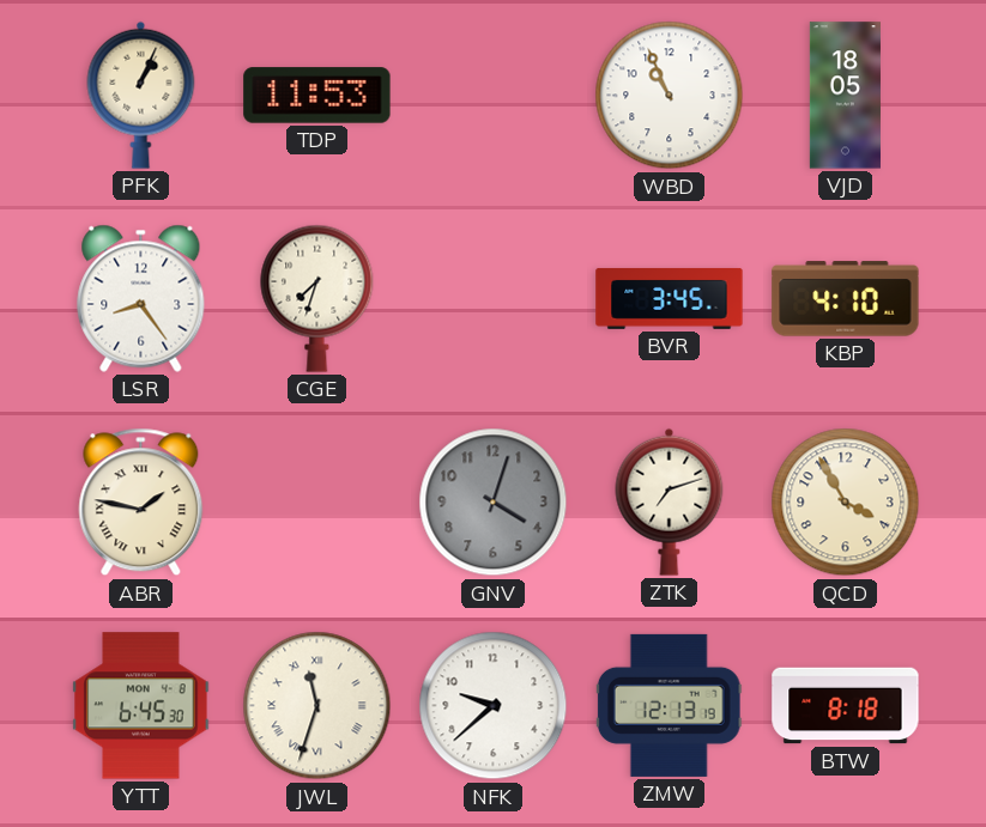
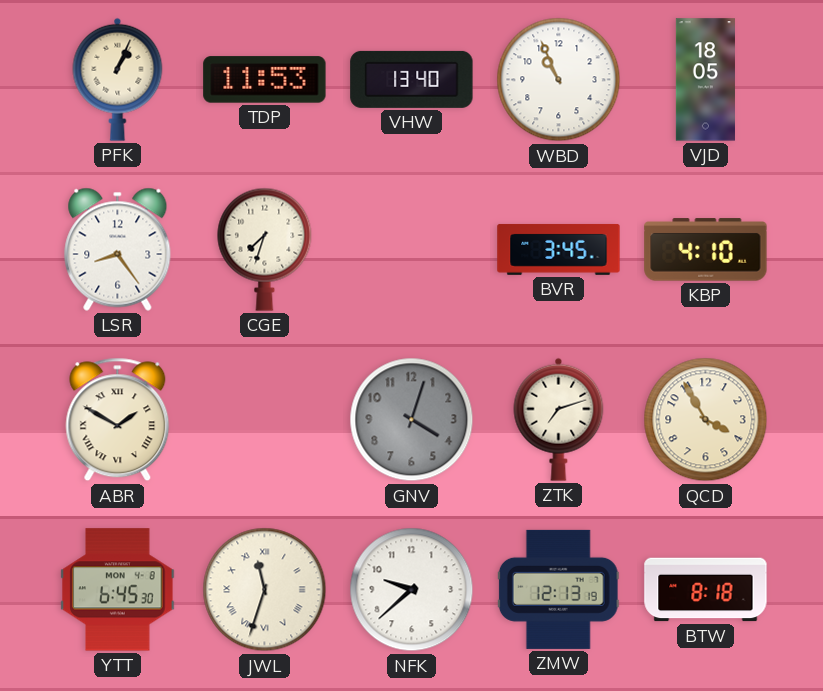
VHW: none -> 13:40
ABR: 1:47 -> 1:50
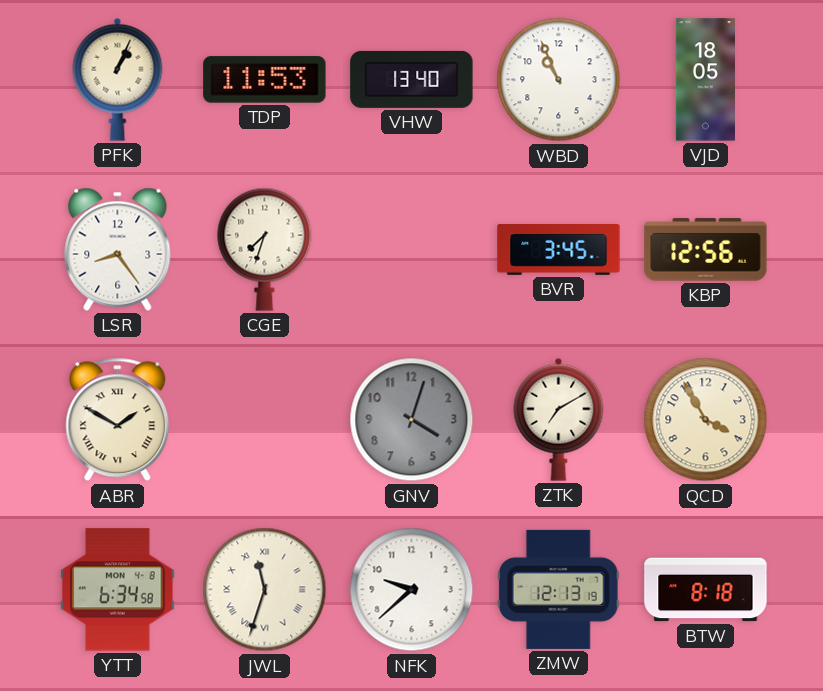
KBP: 4:10 -> 12:56
ZTK: 7:12 -> 7:10
YTT: 6:45 -> 6:34
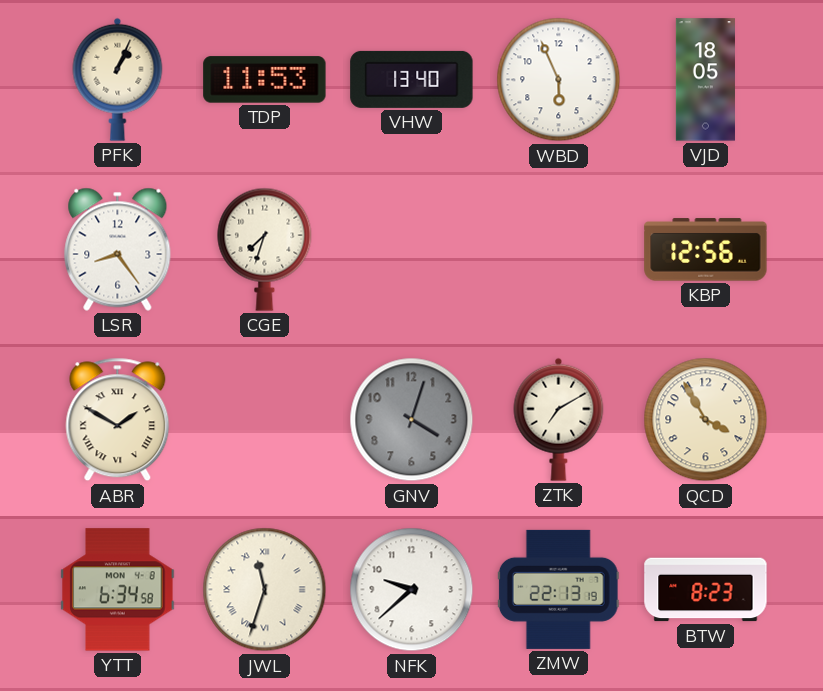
WBD: 10:56 -> 5:56
BVR: 3:45 -> none
ZMW: 12:13 -> 22:13
BTW: 8:18 -> 8:23
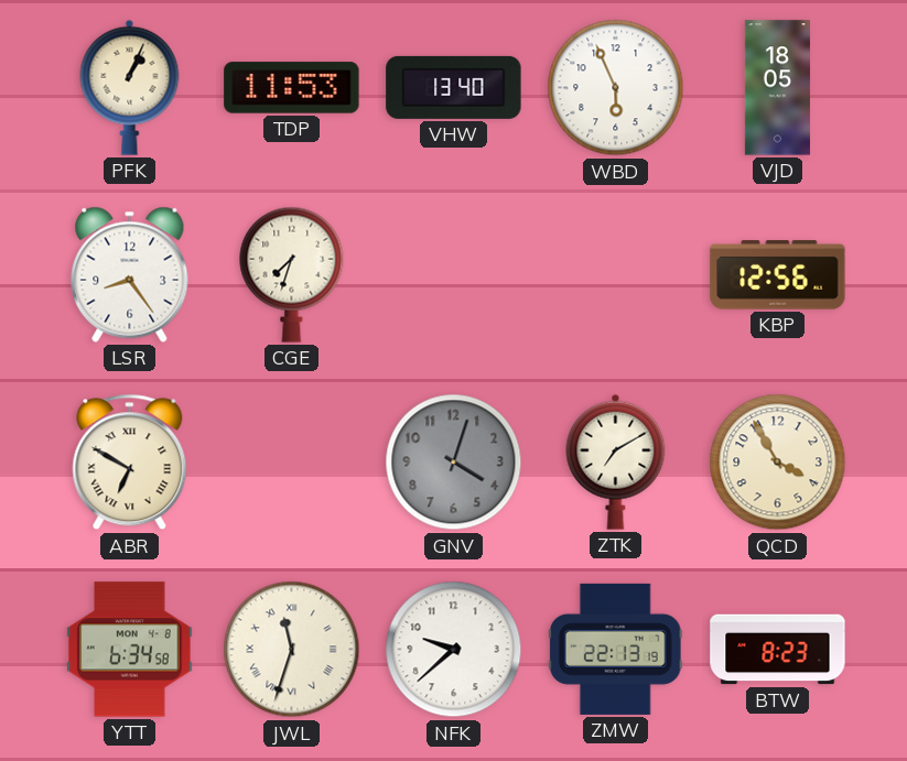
ABR: 1:50 -> 6:50
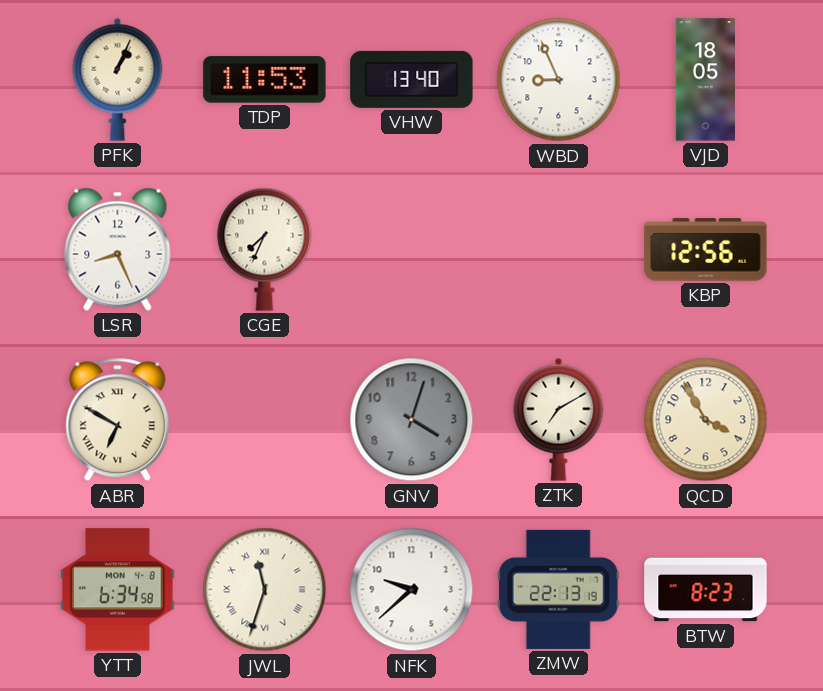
WBD: 5:56 -> 8:56
LSR: 8:24 -> 8:26
CGE: 7:33 -> 7:34
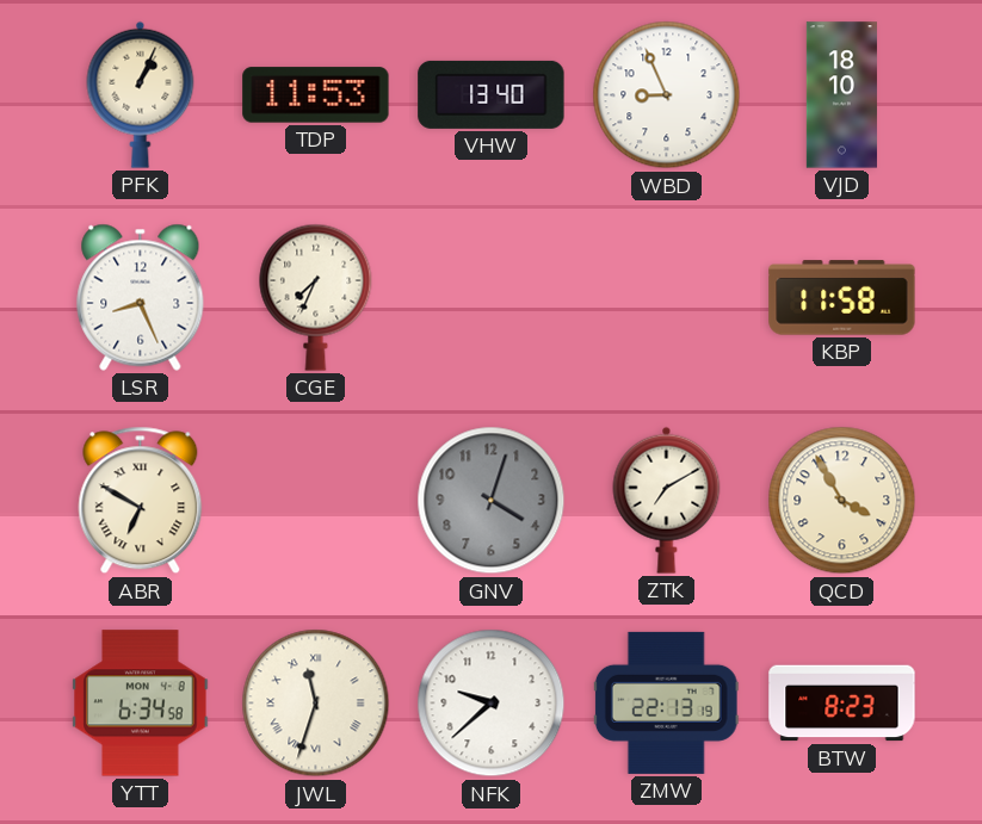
VJD: 18:05 -> 18:10
KBP: 12:56 -> 11:58
